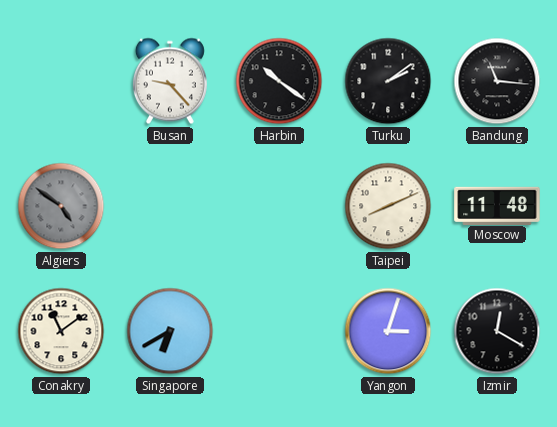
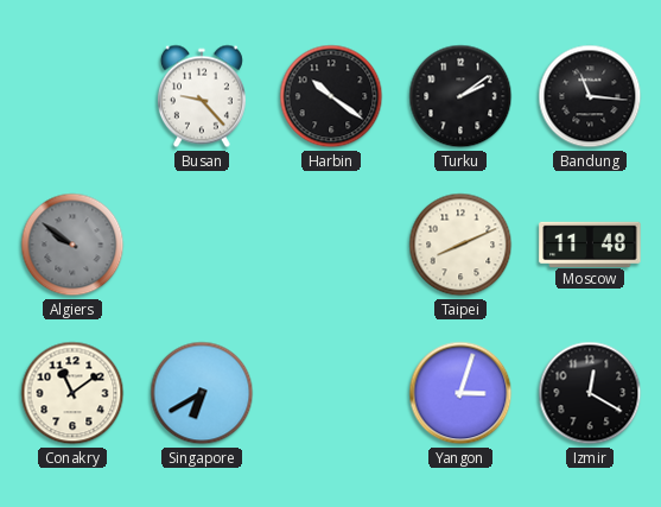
Algiers: 4:51 -> 9:51
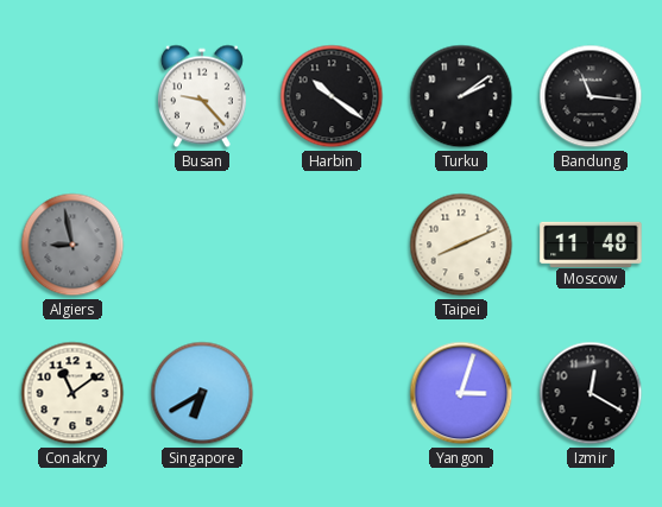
Algiers: 9:51 -> 8:58
